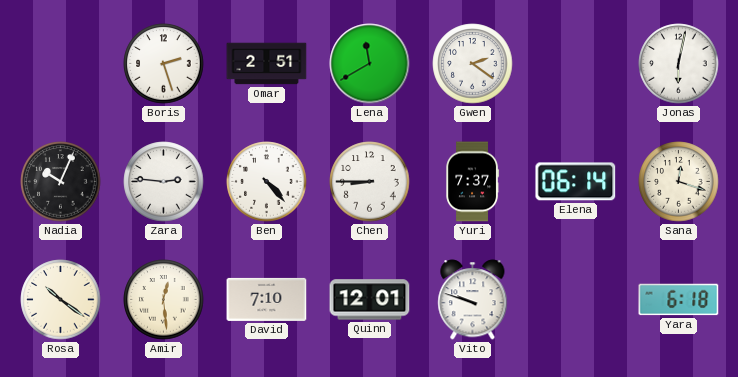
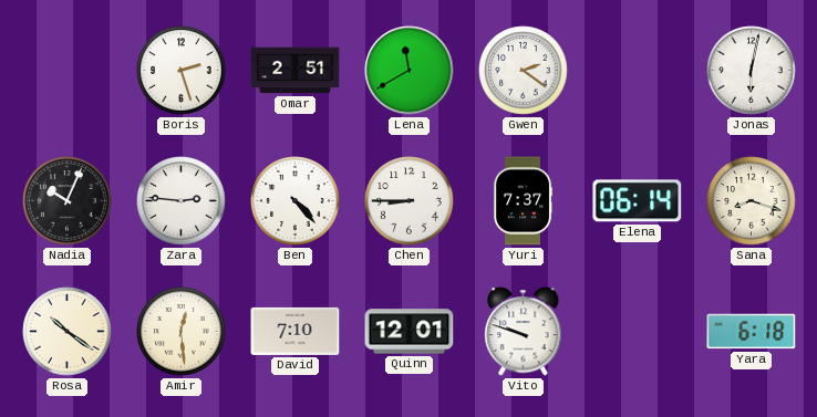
Sana: 12:18 -> 8:18
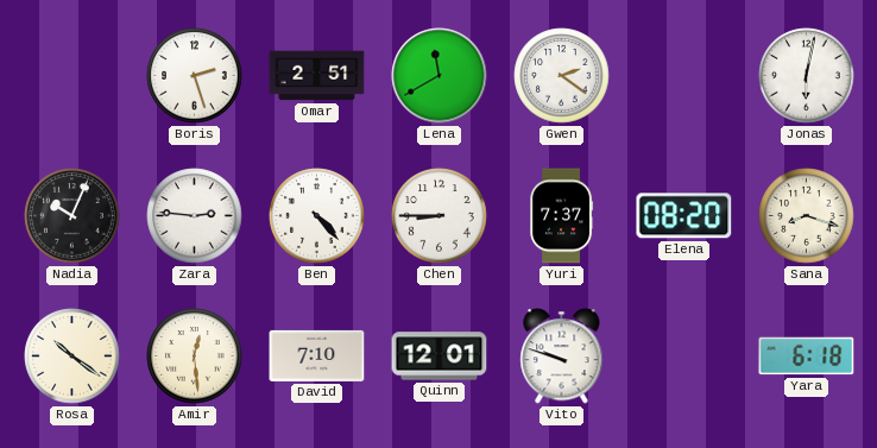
Elena: 06:14 -> 08:20
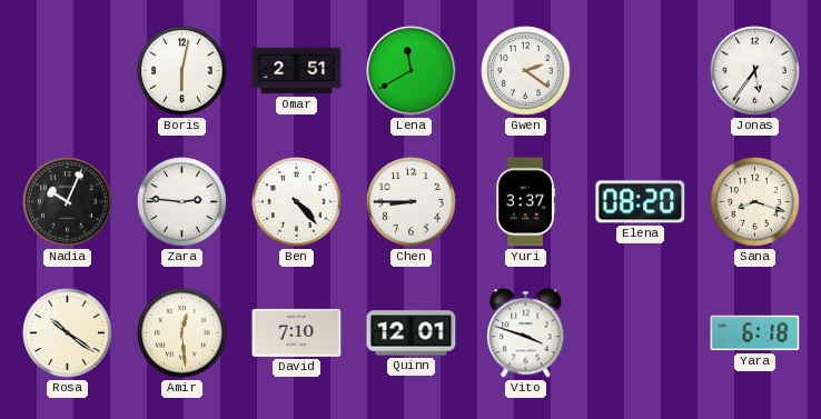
Boris: 2:27 -> 6:02
Jonas: 6:02 -> 5:36
Yuri: 7:37 -> 3:37
Vito: 9:48 -> 3:48
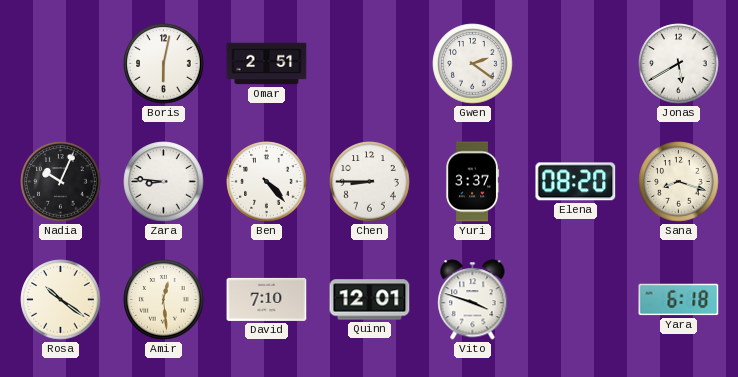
Lena: 11:40 -> none
Jonas: 5:36 -> 5:40
Zara: 2:46 -> 8:46
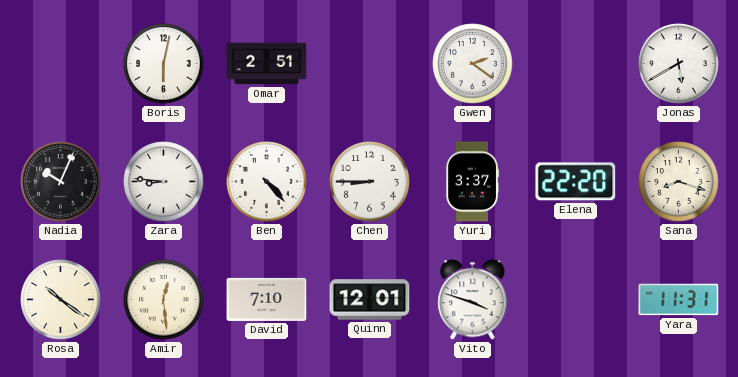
Elena: 08:20 -> 22:20
Yara: 6:18 -> 11:31
